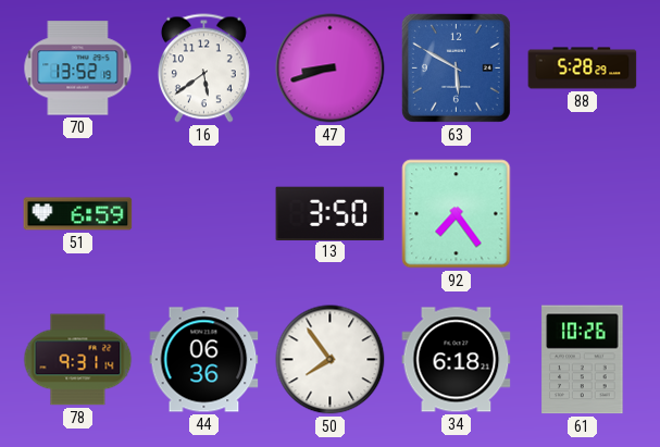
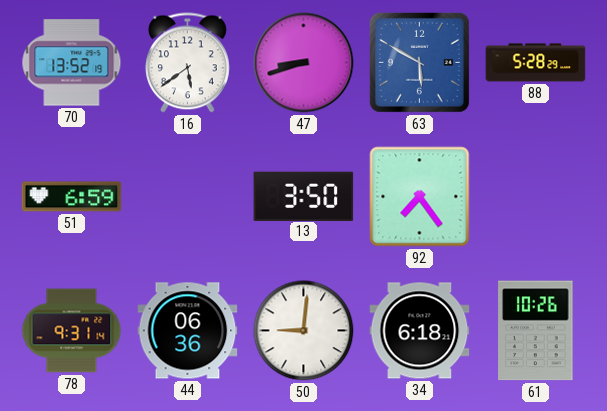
50: 7:54 -> 9:01
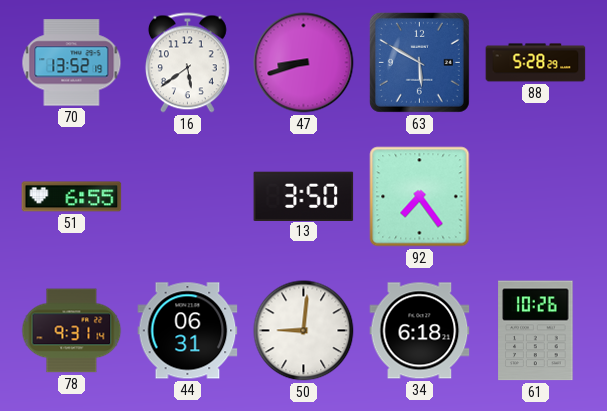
51: 6:59 -> 6:55
44: 06:36 -> 06:31
